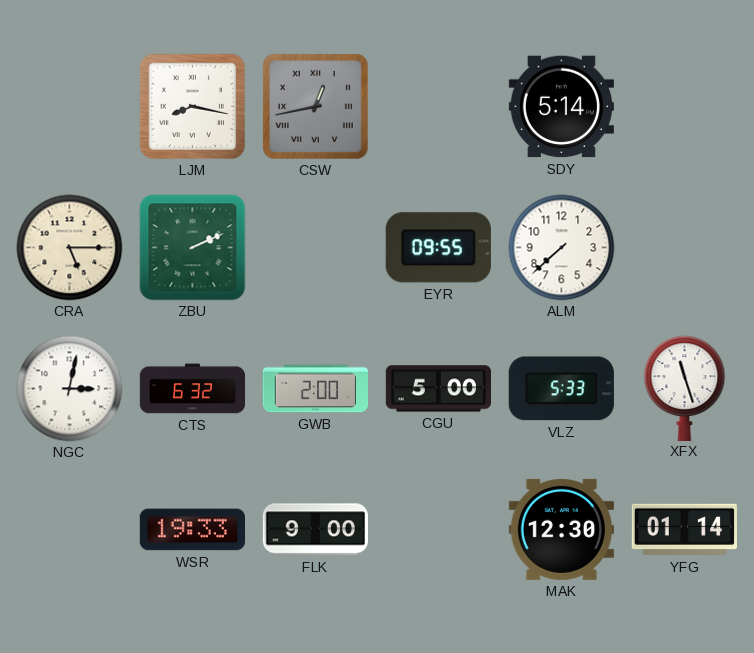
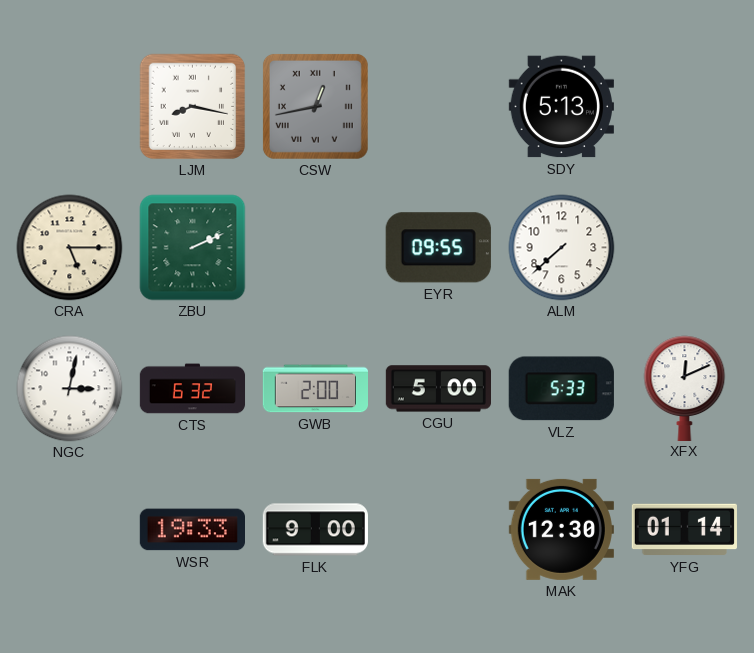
SDY: 5:14 -> 5:13
XFX: 11:27 -> 12:11
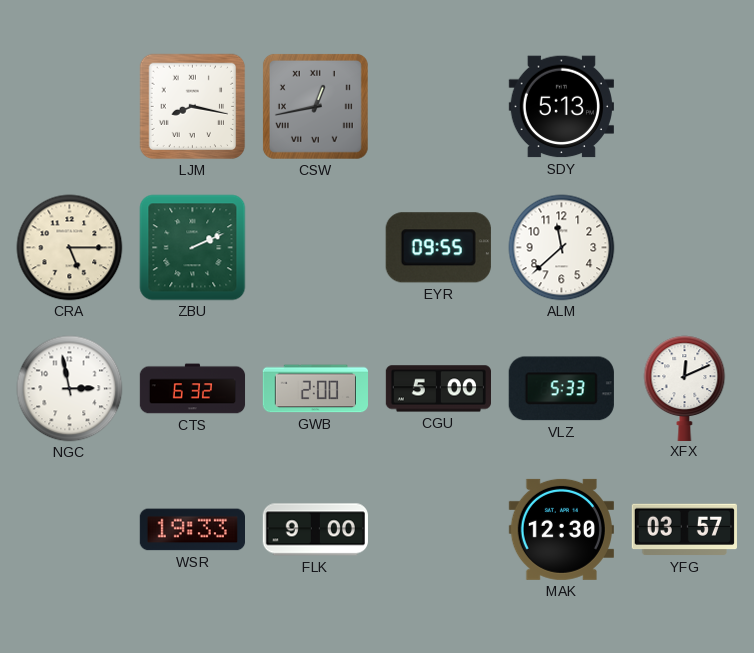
ALM: 7:38 -> 11:38
NGC: 3:02 -> 2:58
YFG: 01:14 -> 03:57
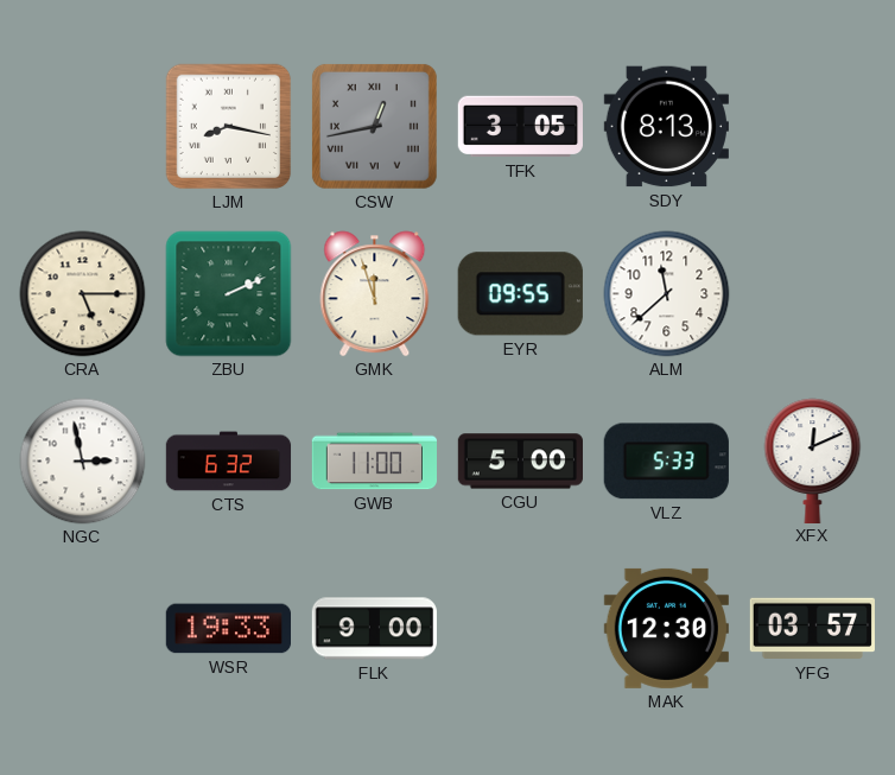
TFK: none -> 3:05
SDY: 5:13 -> 8:13
GMK: none -> 11:57
GWB: 2:00 -> 11:00
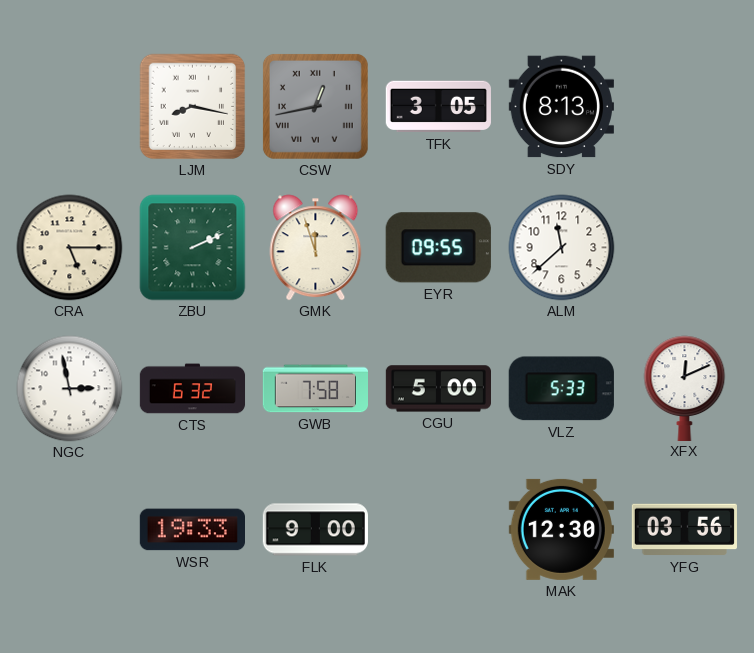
GWB: 11:00 -> 7:58
YFG: 03:57 -> 03:56
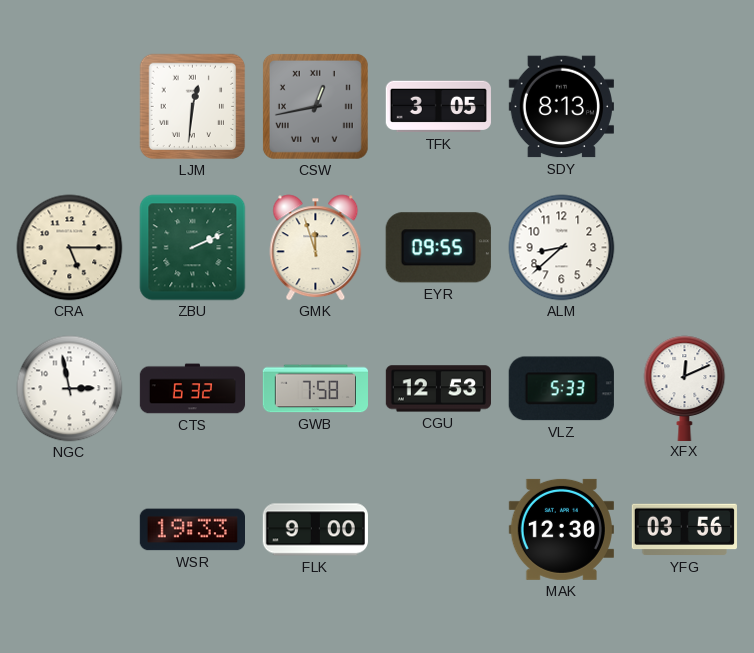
LJM: 8:17 -> 12:31
ALM: 11:38 -> 8:38
CGU: 5:00 -> 12:53
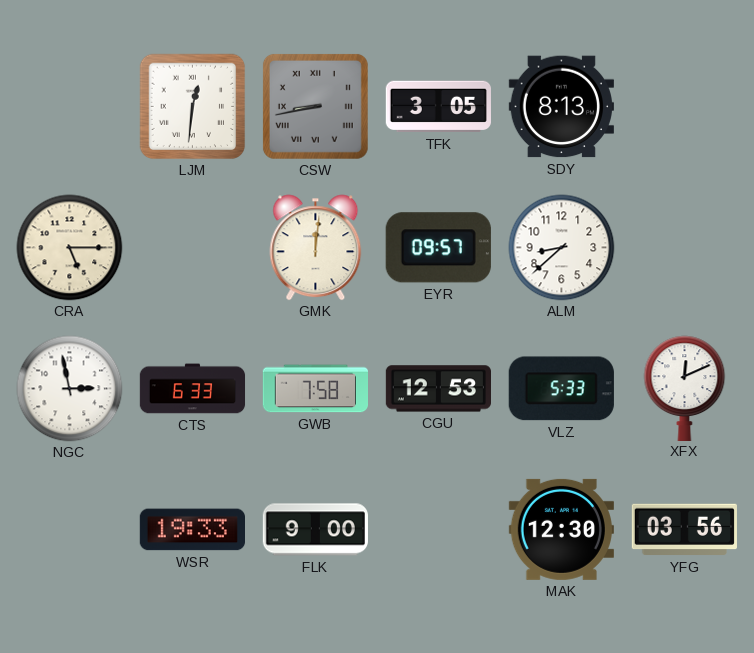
CSW: 12:43 -> 8:43
ZBU: 2:11 -> none
GMK: 11:57 -> 12:01
EYR: 09:55 -> 09:57
CTS: 6:32 -> 6:33
